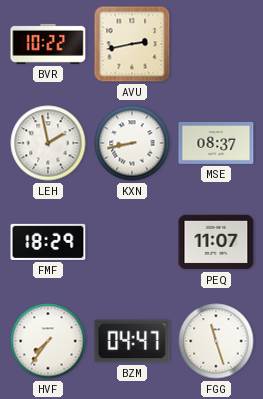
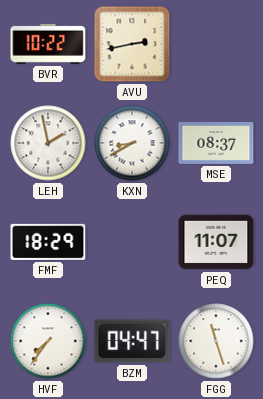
KXN: 8:43 -> 8:40
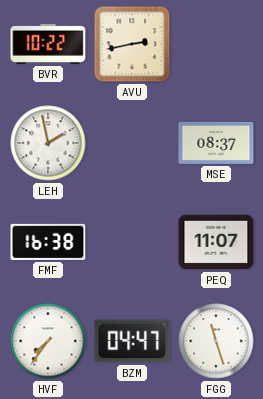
KXN: 8:40 -> none
FMF: 18:29 -> 16:38
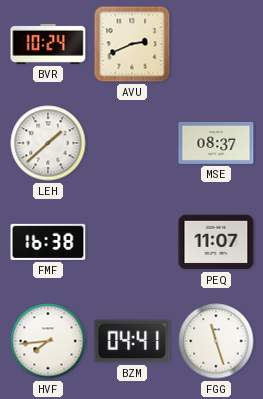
BVR: 10:22 -> 10:24
AVU: 2:43 -> 2:41
LEH: 1:58 -> 1:38
HVF: 7:36 -> 7:44
BZM: 04:47 -> 04:41
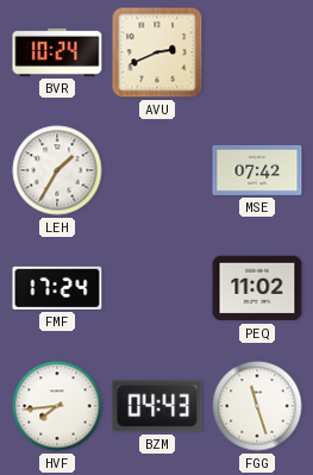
LEH: 1:38 -> 1:35
MSE: 08:37 -> 07:42
FMF: 16:38 -> 17:24
PEQ: 11:07 -> 11:02
BZM: 04:41 -> 04:43
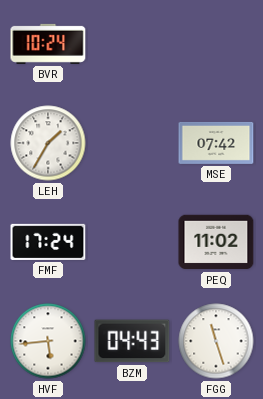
AVU: 2:41 -> none
HVF: 7:44 -> 5:44
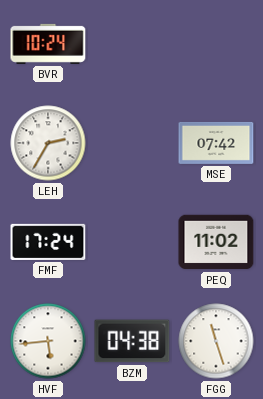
LEH: 1:35 -> 2:35
BZM: 04:43 -> 04:38
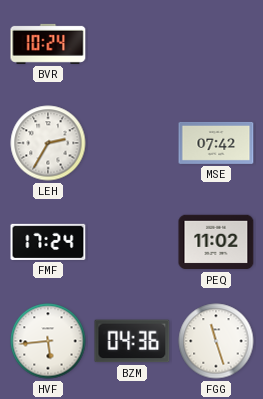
BZM: 04:38 -> 04:36
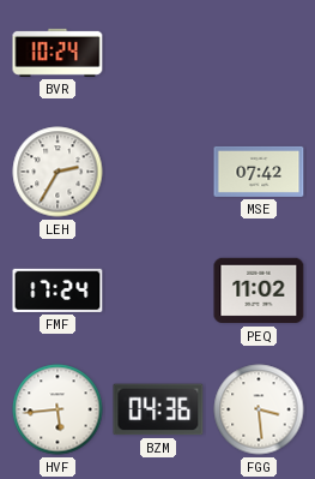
FGG: 11:27 -> 3:29
